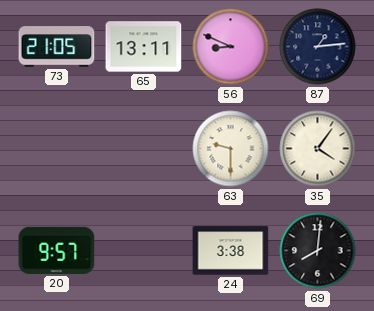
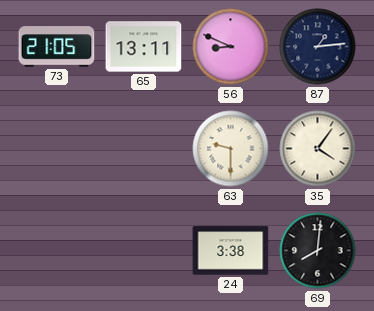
20: 9:57 -> none
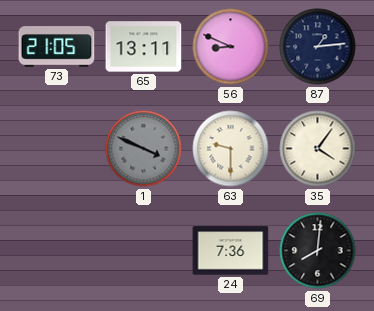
1: none -> 3:49
24: 3:38 -> 7:36
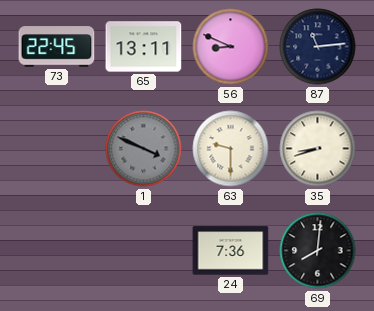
73: 21:05 -> 22:45
87: 1:14 -> 11:14
35: 4:06 -> 8:42
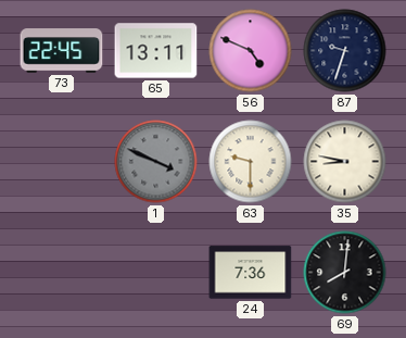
56: 8:49 -> 4:49
87: 11:14 -> 9:33
35: 8:42 -> 8:47
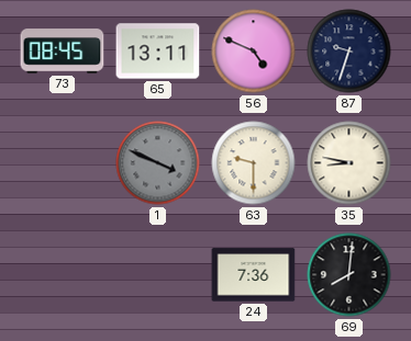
73: 22:45 -> 08:45
